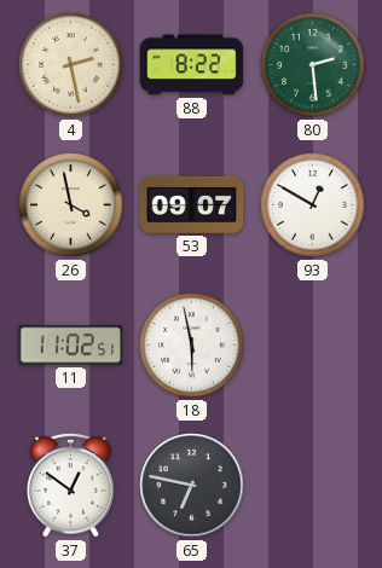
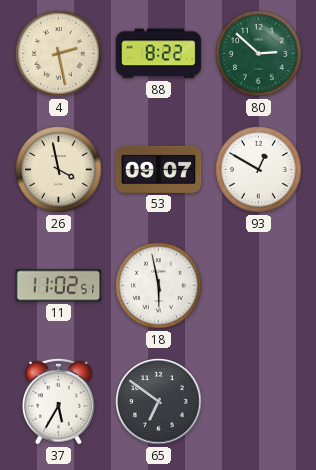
80: 2:29 -> 2:52
37: 12:51 -> 5:35
65: 6:47 -> 6:51
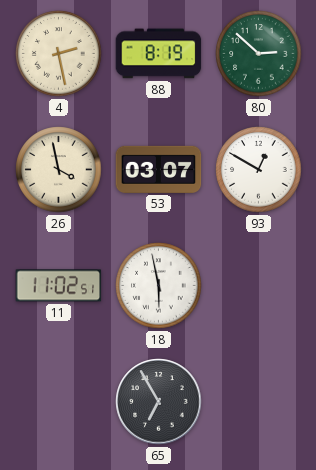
88: 8:22 -> 8:19
53: 09:07 -> 03:07
37: 5:35 -> none
65: 6:51 -> 6:55
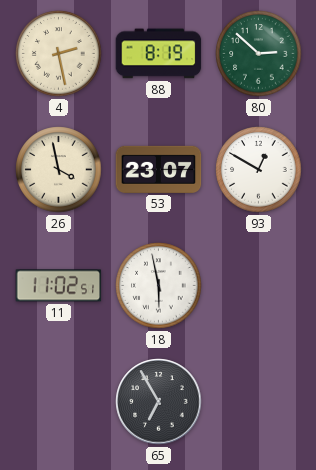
53: 03:07 -> 23:07
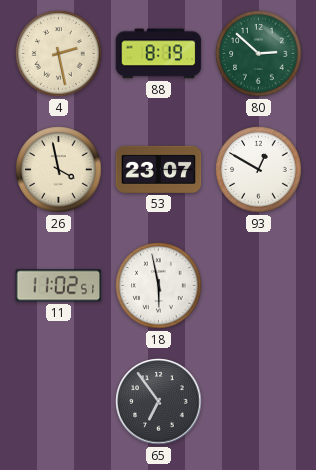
65: 6:55 -> 6:54
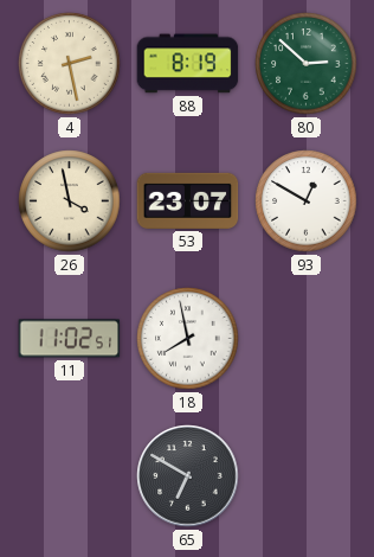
18: 5:58 -> 7:58
65: 6:54 -> 6:50
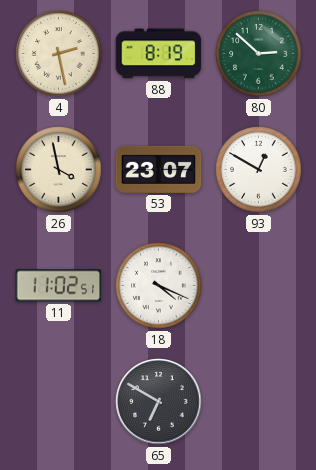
18: 7:58 -> 4:19
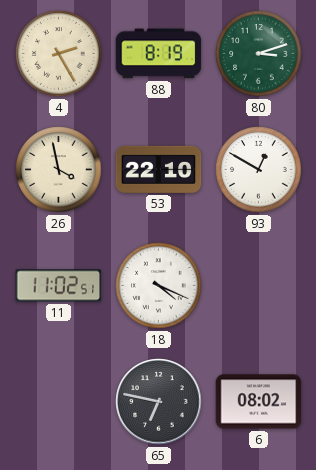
4: 2:28 -> 2:25
80: 2:52 -> 3:12
53: 23:07 -> 22:10
65: 6:50 -> 6:47
6: none -> 08:02
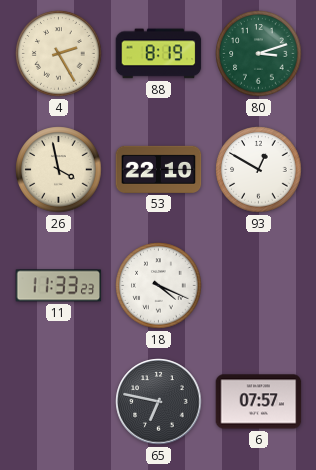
11: 11:02 -> 11:33
6: 08:02 -> 07:57
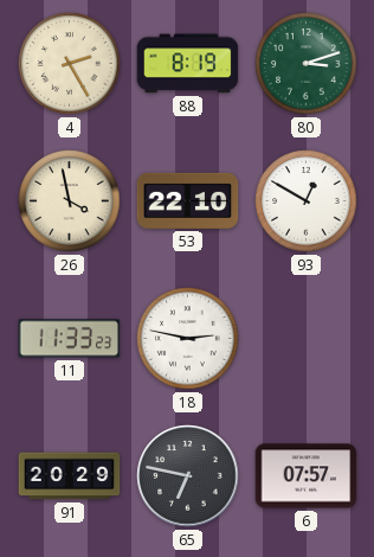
18: 4:19 -> 2:47
91: none -> 20:29
